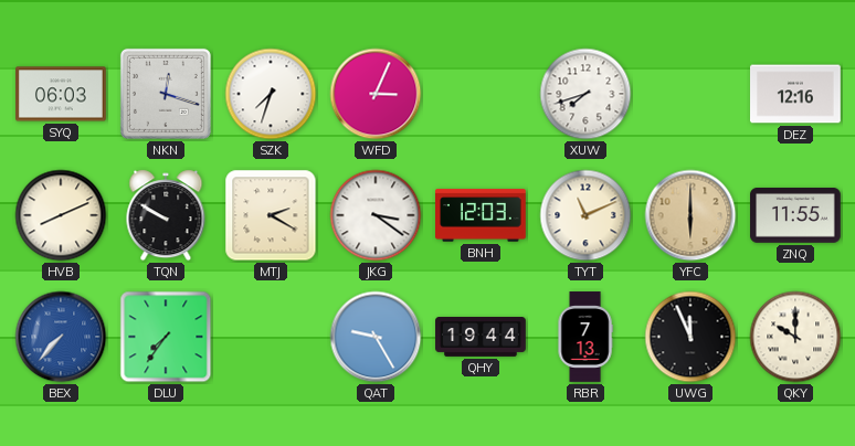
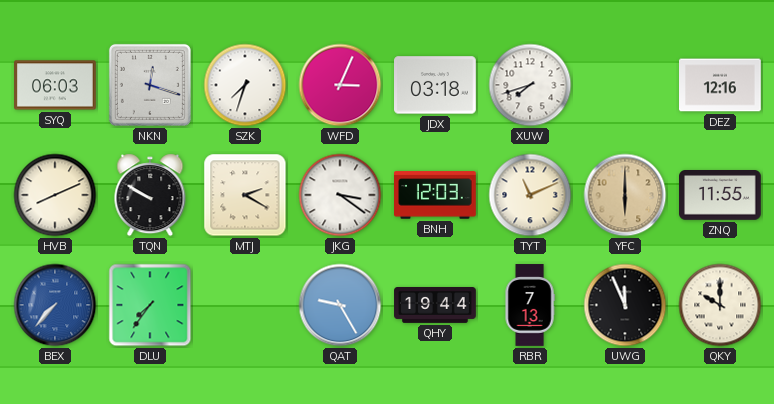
JDX: none -> 03:18
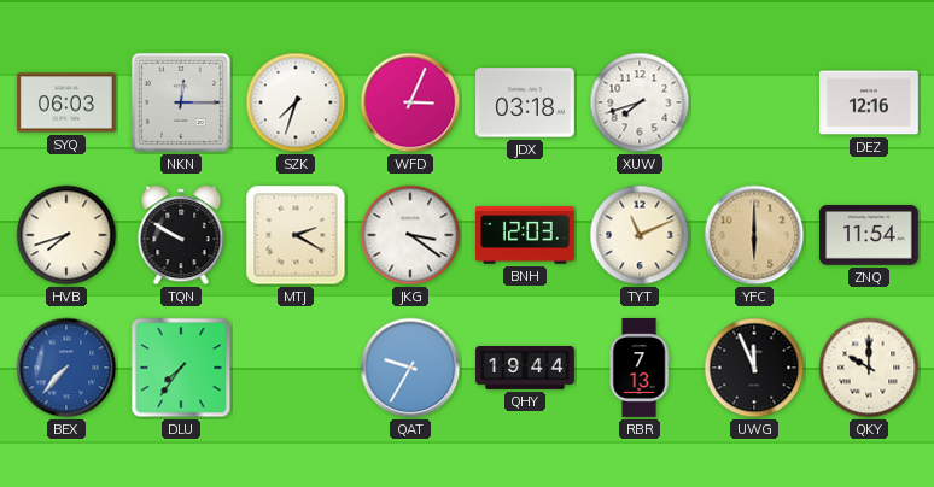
NKN: 12:18 -> 12:15
HVB: 8:11 -> 7:42
ZNQ: 11:55 -> 11:54
QAT: 9:25 -> 9:35
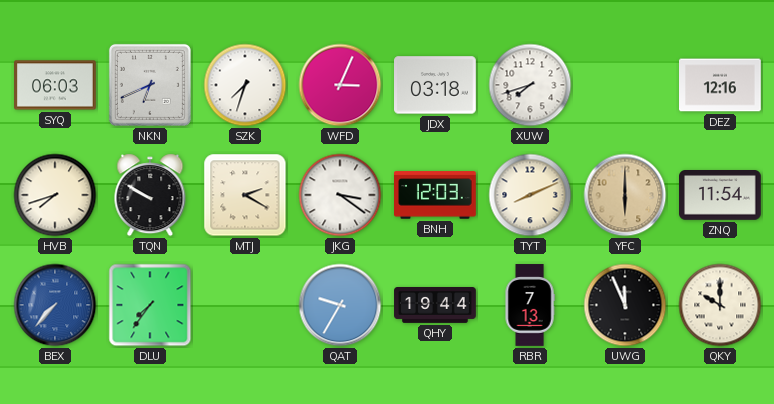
NKN: 12:15 -> 6:41
TYT: 11:11 -> 8:11
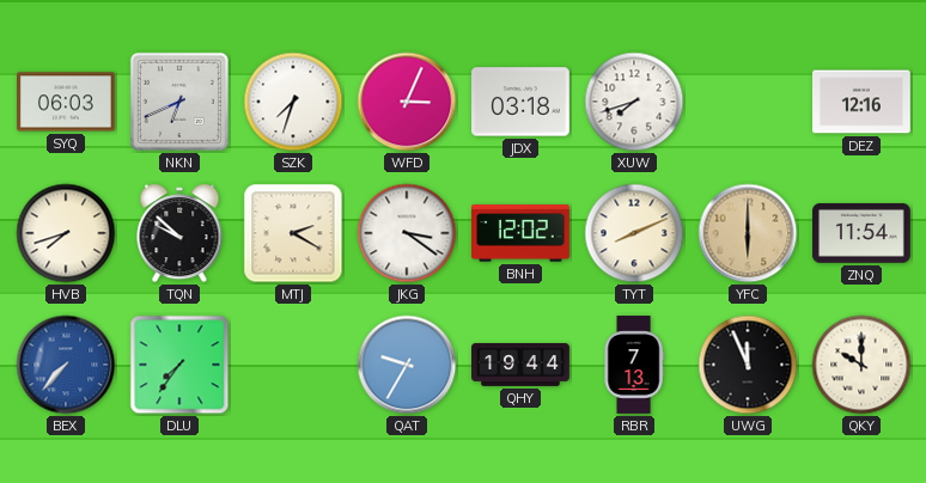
TQN: 9:50 -> 9:52
BNH: 12:03 -> 12:02
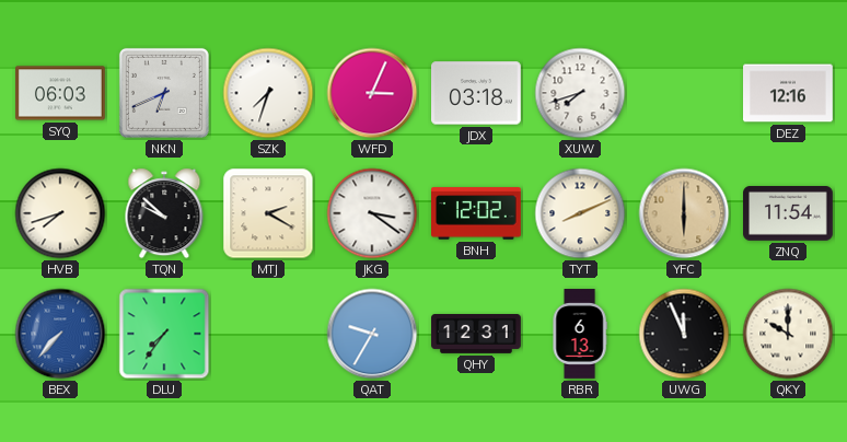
QHY: 19:44 -> 12:31
RBR: 7:13 -> 6:13
